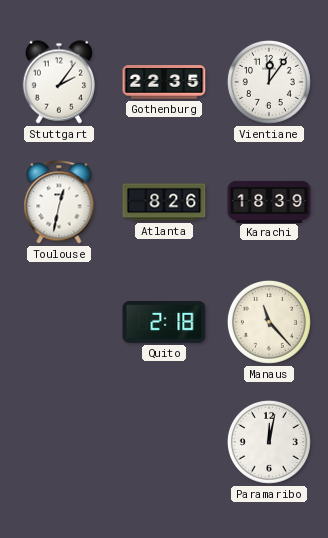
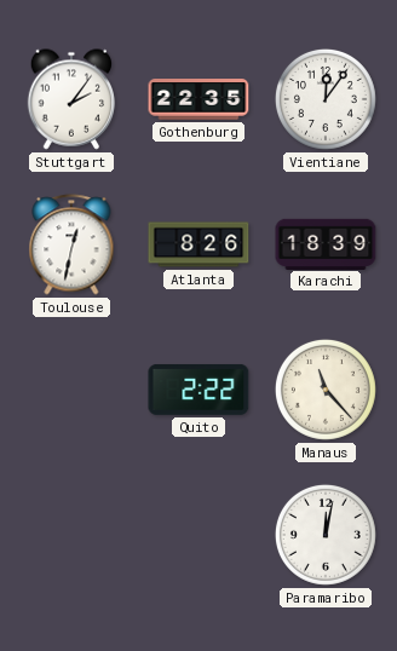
Quito: 2:18 -> 2:22
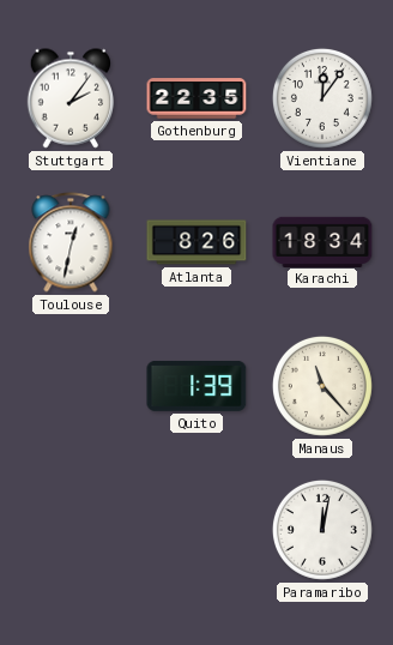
Karachi: 18:39 -> 18:34
Quito: 2:22 -> 1:39
